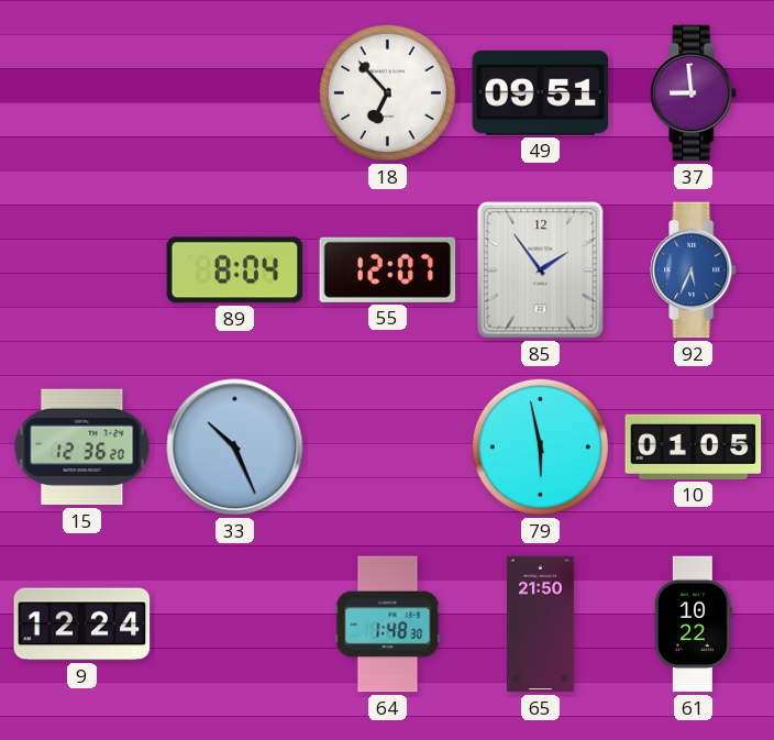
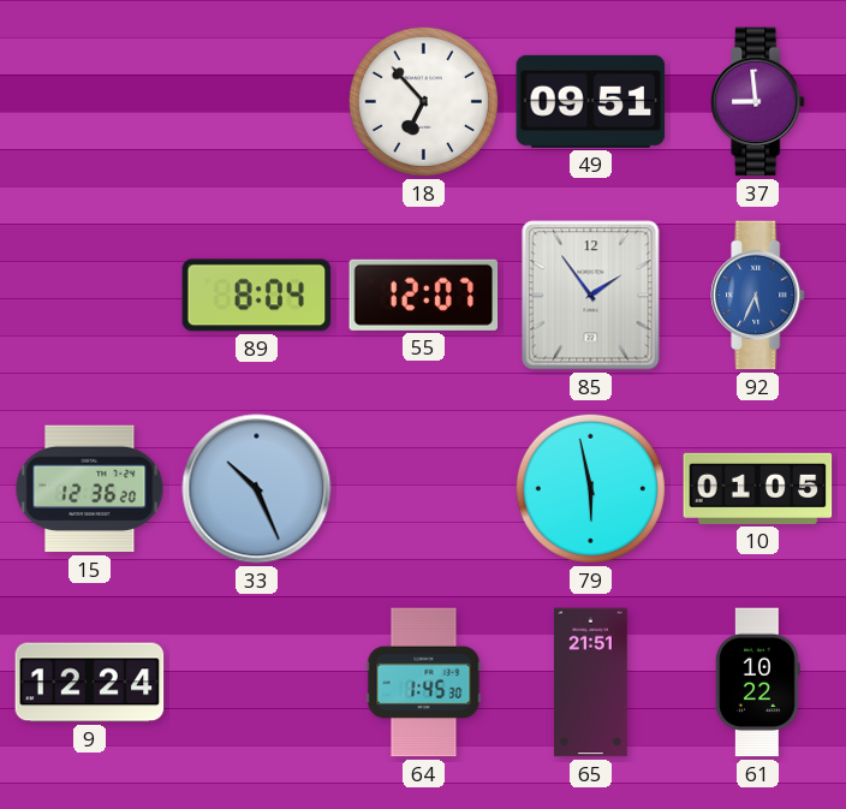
64: 1:48 -> 1:45
65: 21:50 -> 21:51
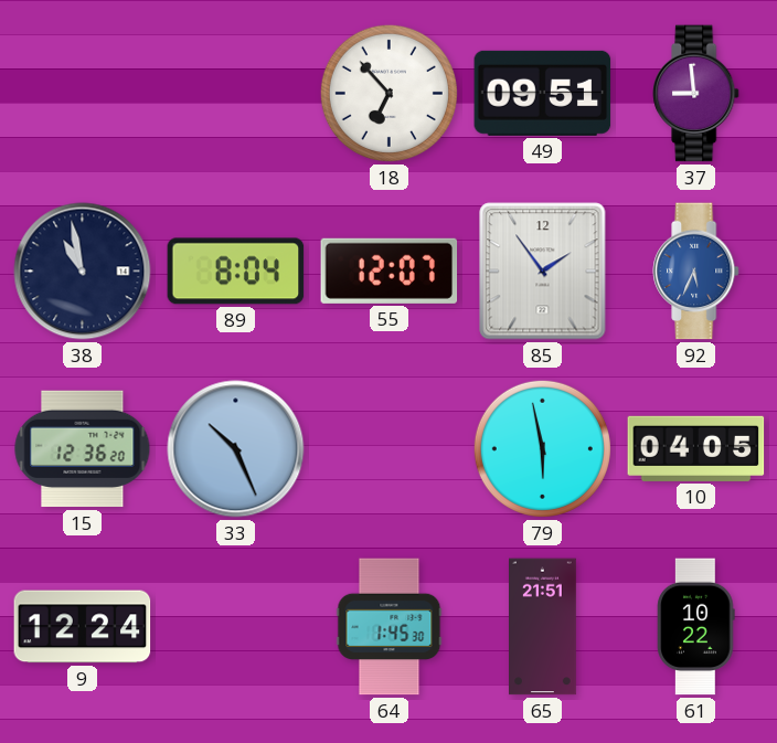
38: none -> 10:58
10: 01:05 -> 04:05
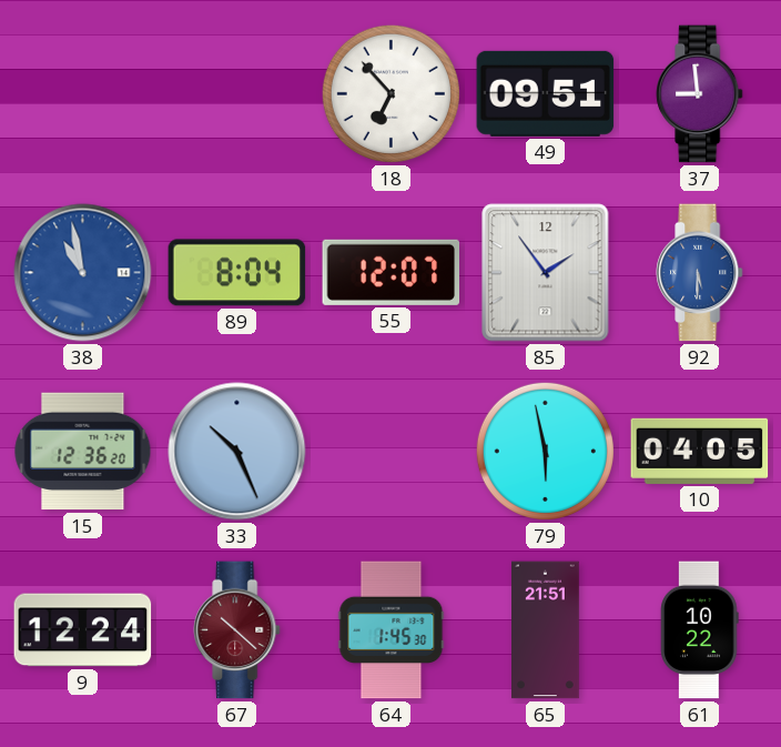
38 dial: navy -> blue
92: 5:34 -> 5:30
67: none -> 10:22
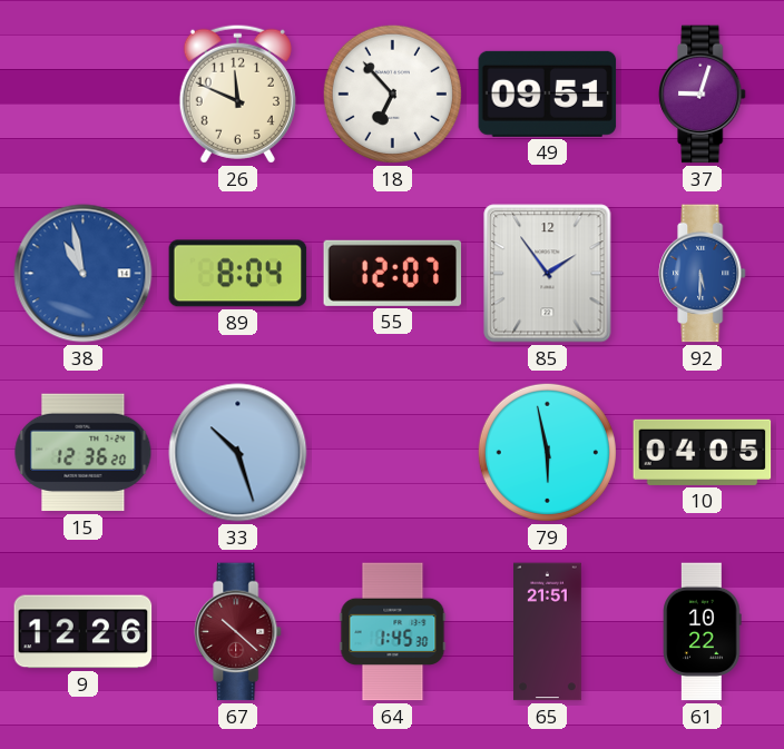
26: none -> 11:49
37: 8:59 -> 9:03
33: 10:26 -> 10:27
9: 12:24 -> 12:26
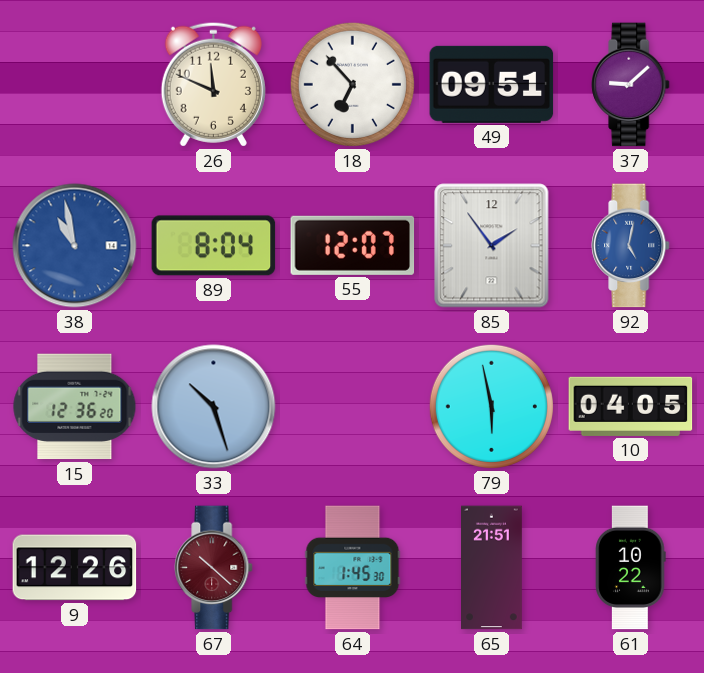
37: 9:03 -> 9:08
92: 5:30 -> 5:02
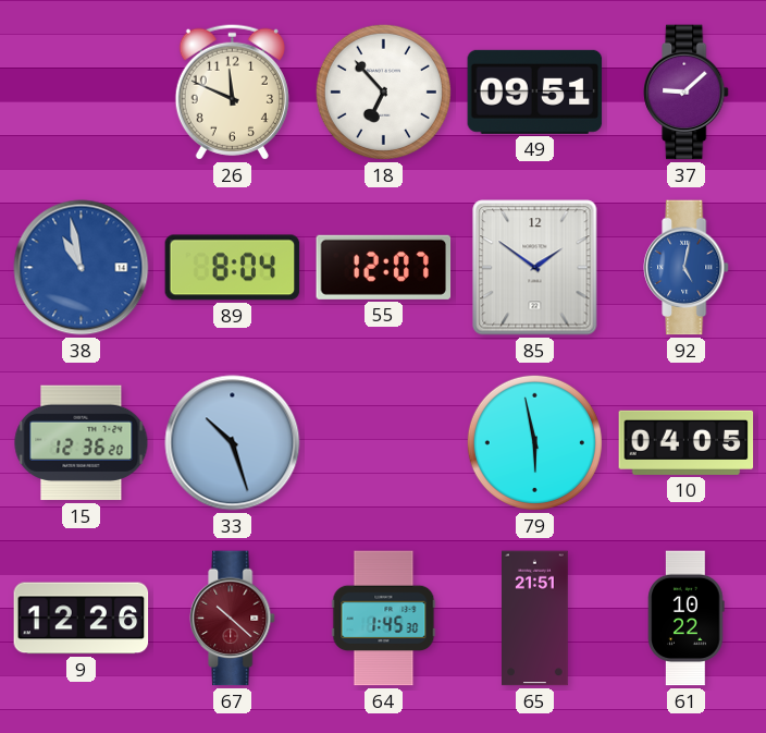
85: 1:54 -> 1:51
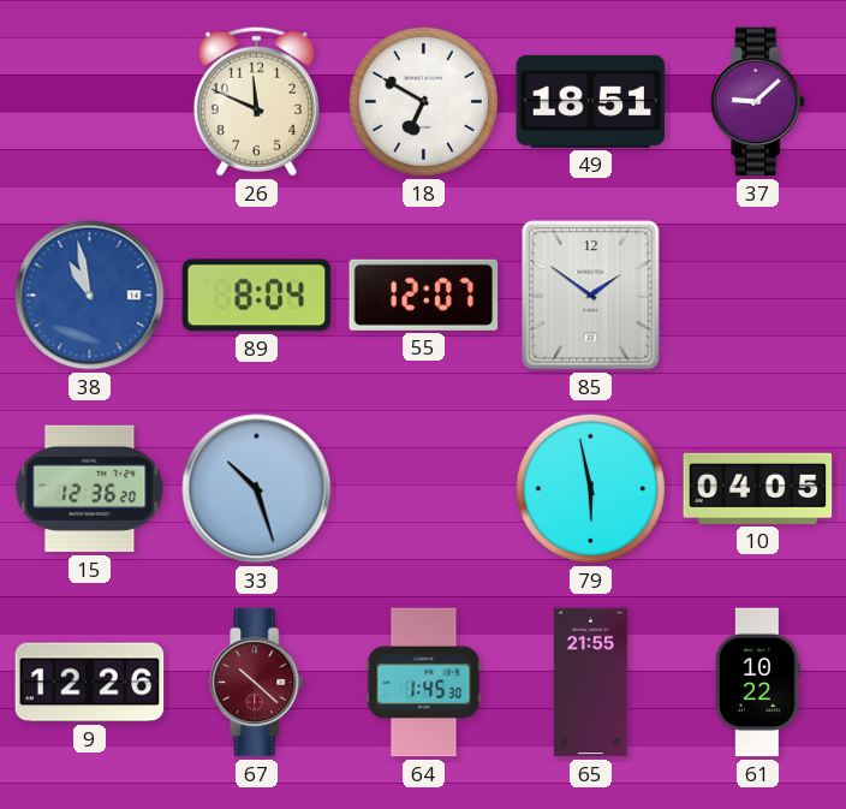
18: 6:53 -> 6:50
49: 09:51 -> 18:51
92: 5:02 -> none
65: 21:51 -> 21:55
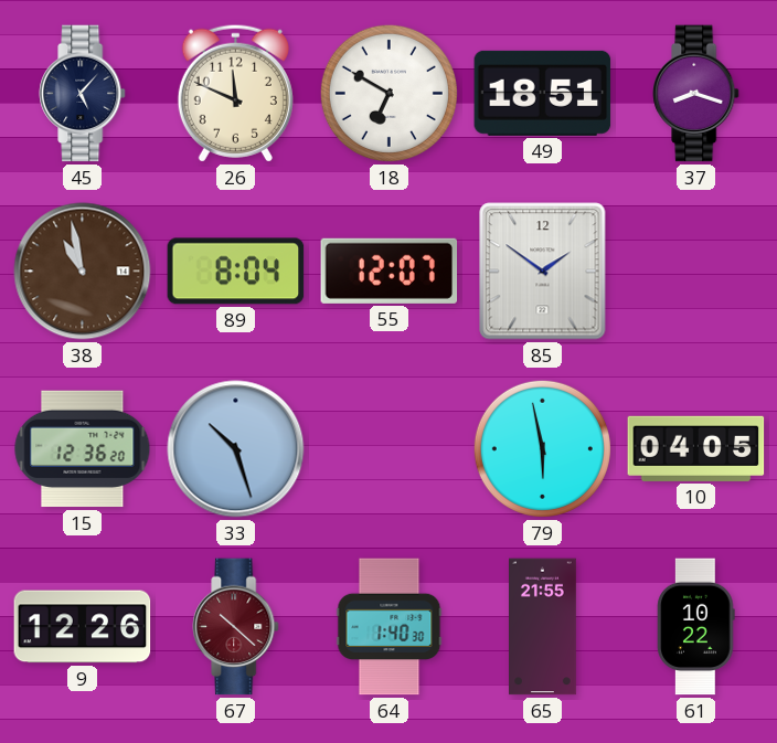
45: none -> 5:07
37: 9:08 -> 8:18
38 dial: blue -> brown
64: 1:45 -> 1:40
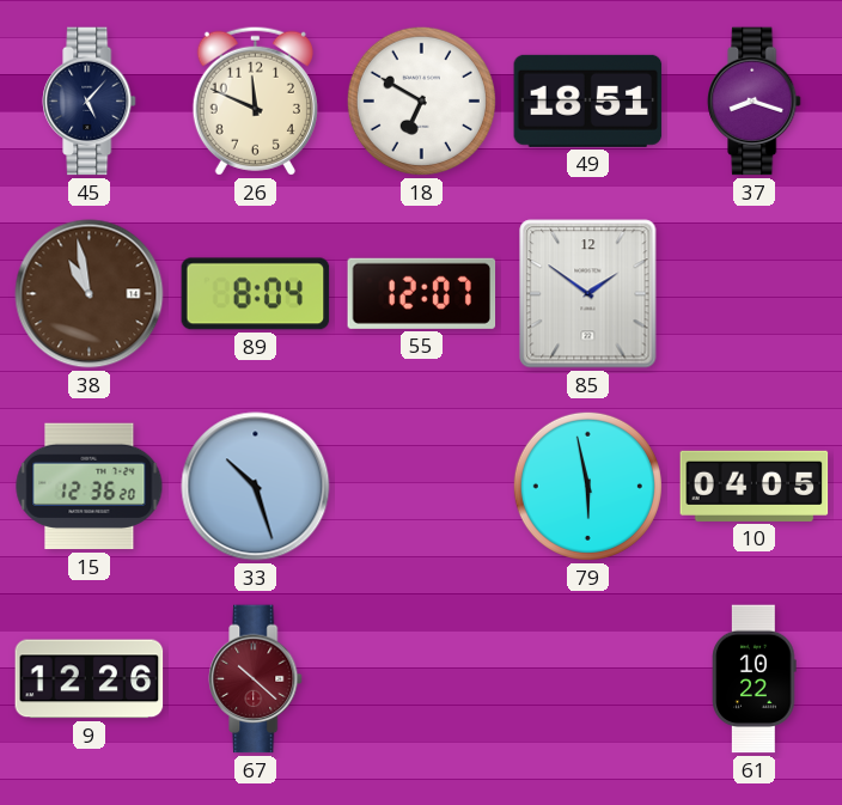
64: 1:40 -> none
65: 21:55 -> none
